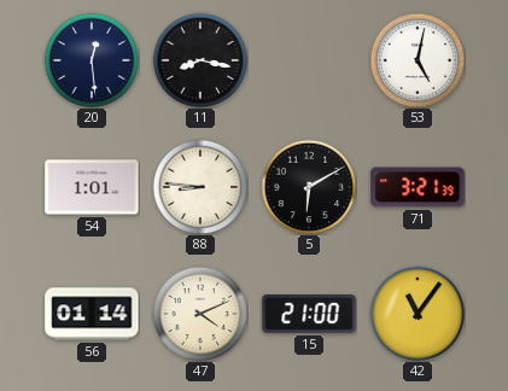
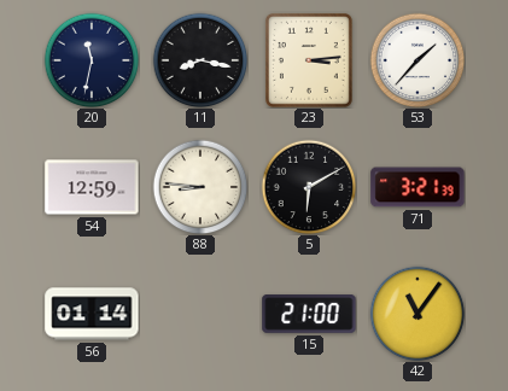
20: 12:29 -> 11:32
23: none -> 3:14
53: 5:02 -> 1:37
54: 1:01 -> 12:59
47: 4:11 -> none
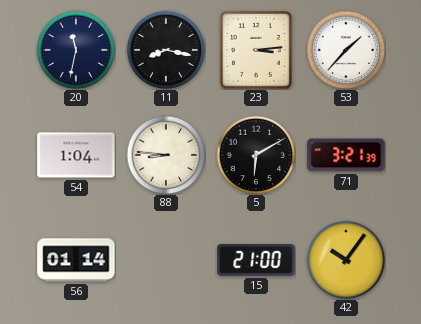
54: 12:59 -> 1:04
42: 11:06 -> 10:06
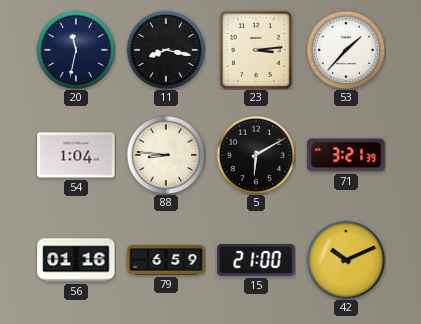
56: 01:14 -> 01:16
79: none -> 6:59
42: 10:06 -> 10:11
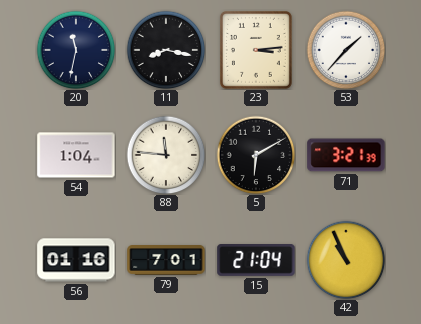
88: 8:46 -> 11:46
79: 6:59 -> 7:01
15: 21:00 -> 21:04
42: 10:11 -> 10:56
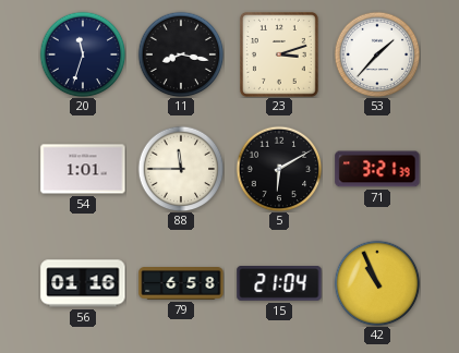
20: 11:32 -> 11:33
23: 3:14 -> 3:12
54: 1:04 -> 1:01
88: 11:46 -> 11:45
79: 7:01 -> 6:58
